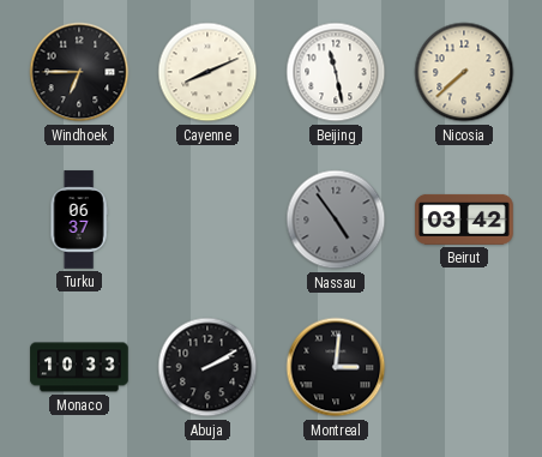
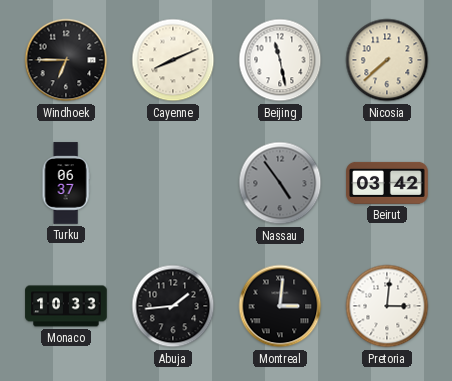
Abuja: 2:10 -> 1:44
Pretoria: none -> 3:01
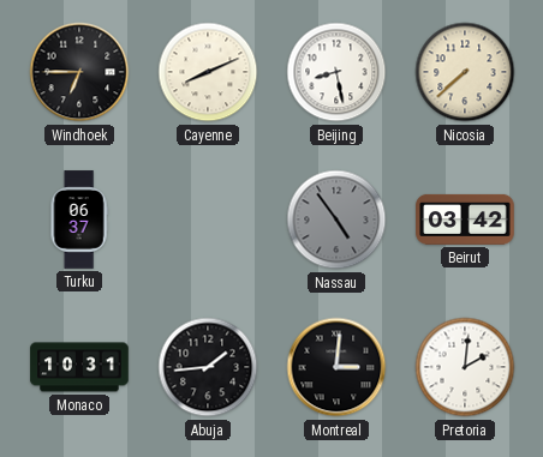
Beijing: 11:28 -> 8:28
Monaco: 10:33 -> 10:31
Pretoria: 3:01 -> 2:01
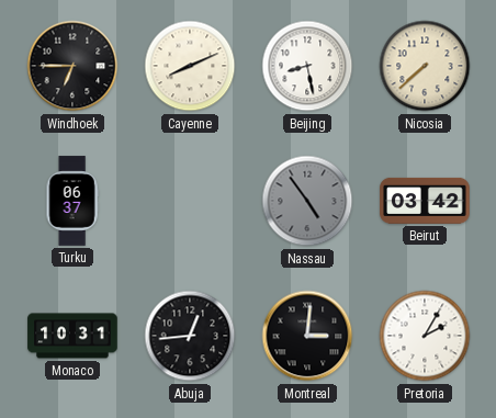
Abuja: 1:44 -> 12:44
Pretoria: 2:01 -> 2:05
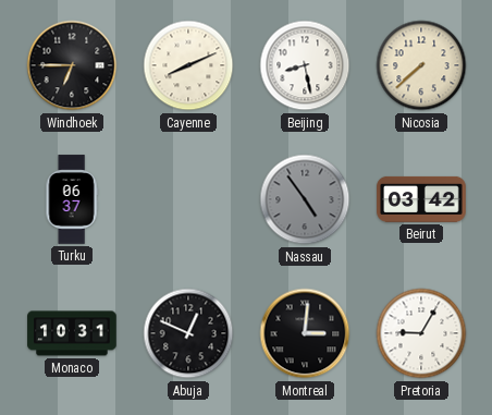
Abuja: 12:44 -> 12:49
Pretoria: 2:05 -> 9:05
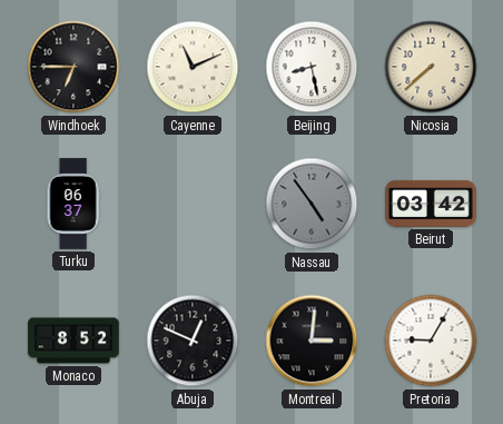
Cayenne: 8:11 -> 11:11
Monaco: 10:31 -> 8:52
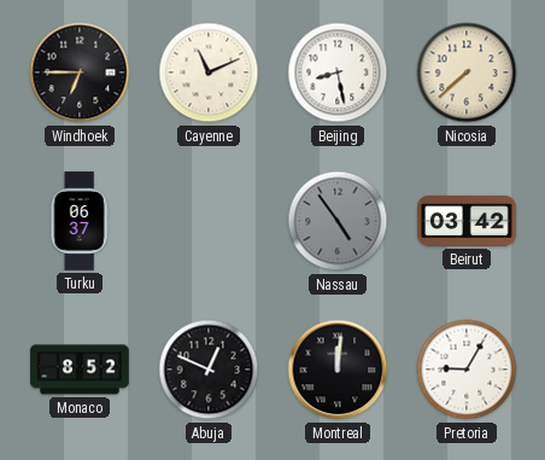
Montreal: 3:01 -> 12:01
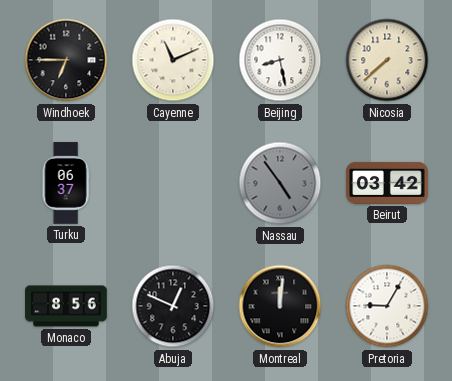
Monaco: 8:52 -> 8:56
